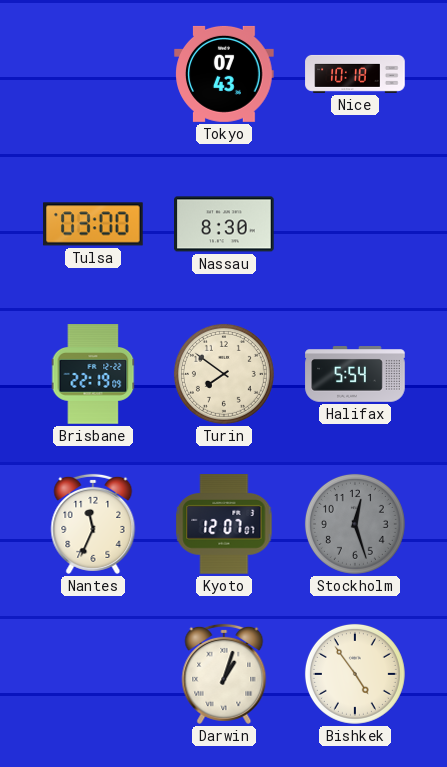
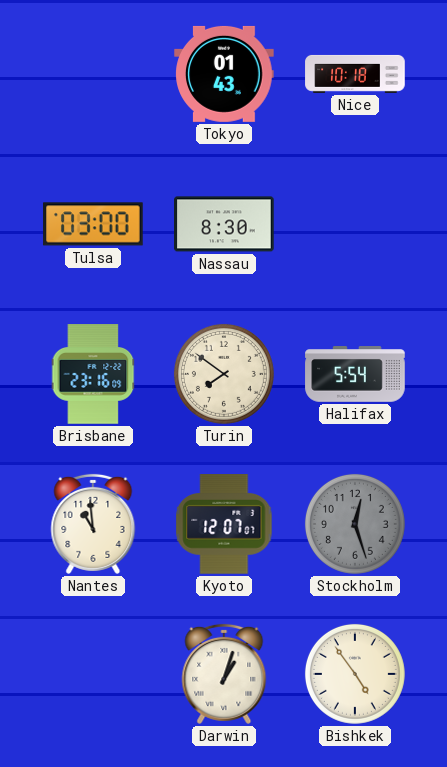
Tokyo: 07:43 -> 01:43
Brisbane: 22:19 -> 23:16
Nantes: 11:34 -> 10:59
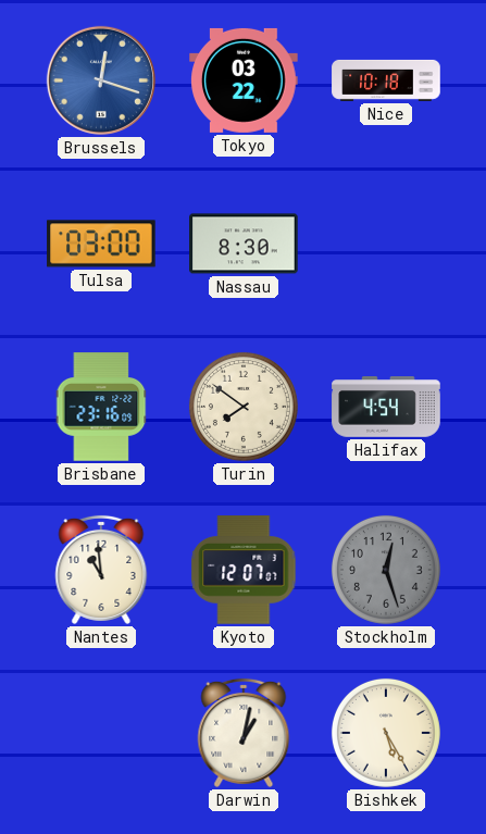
Brussels: none -> 12:18
Tokyo: 01:43 -> 03:22
Halifax: 5:54 -> 4:54
Darwin: 1:03 -> 1:02
Bishkek: 4:54 -> 5:25
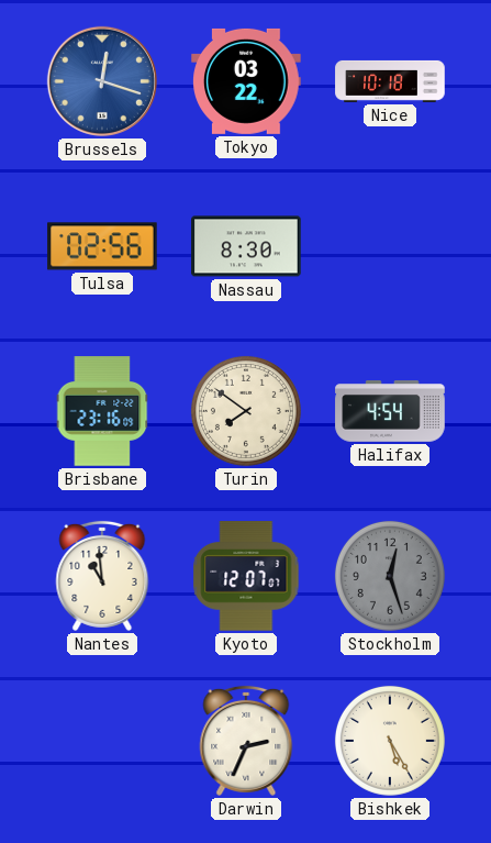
Tulsa: 03:00 -> 02:56
Darwin: 1:02 -> 2:34
